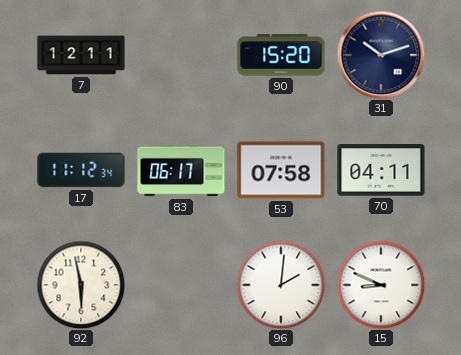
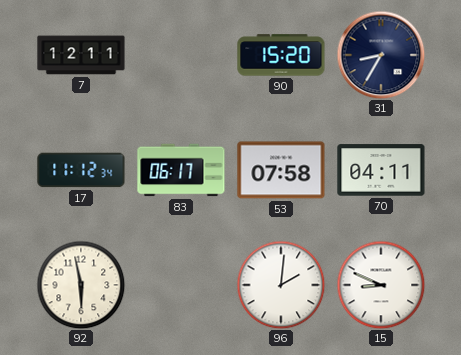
31: 10:12 -> 8:35
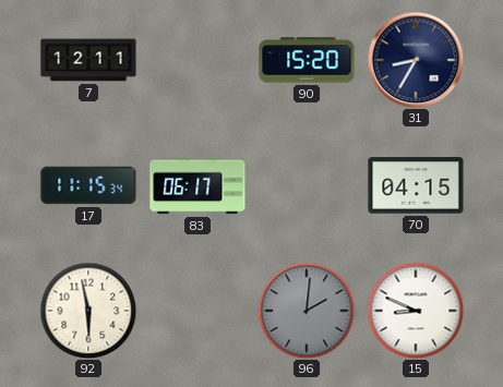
17: 11:12 -> 11:15
53: 07:58 -> none
70: 04:11 -> 04:15
96 dial: white -> grey
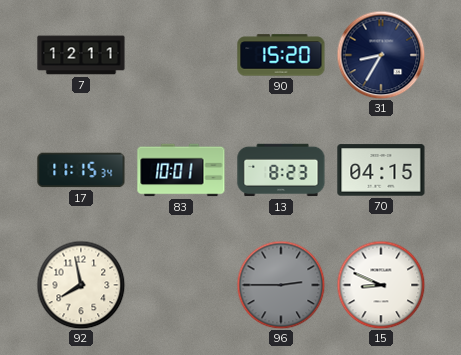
83: 06:17 -> 10:01
13: none -> 8:23
92: 5:58 -> 7:58
96: 2:01 -> 2:45
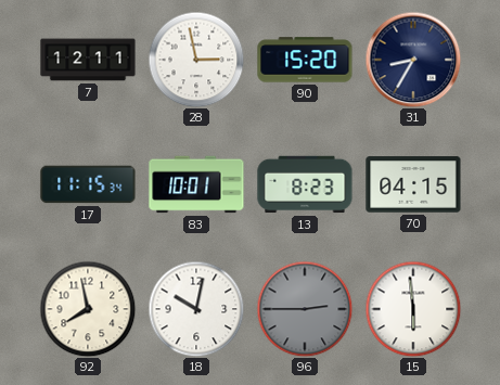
28: none -> 2:58
18: none -> 10:02
15: 8:49 -> 5:59
